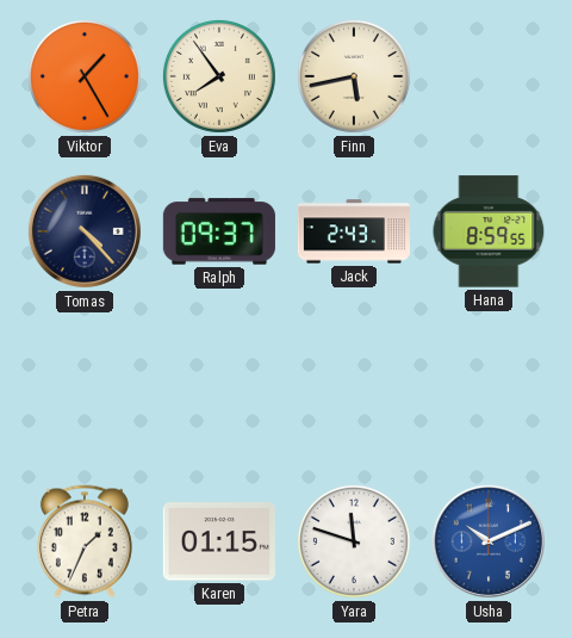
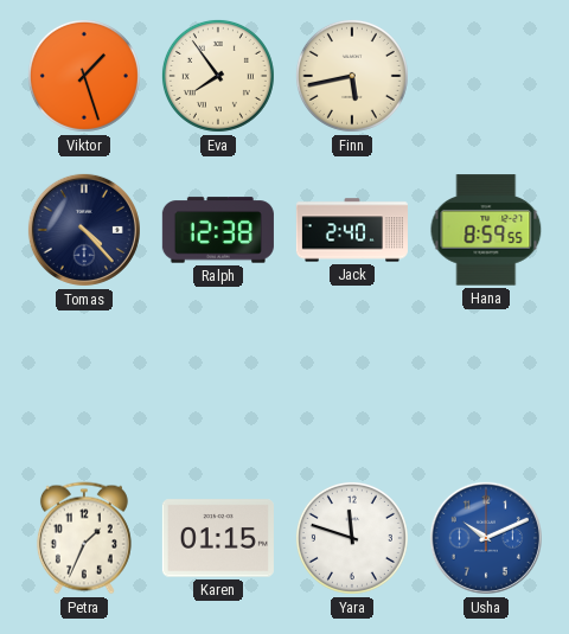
Viktor: 1:25 -> 1:27
Ralph: 09:37 -> 12:38
Jack: 2:43 -> 2:40
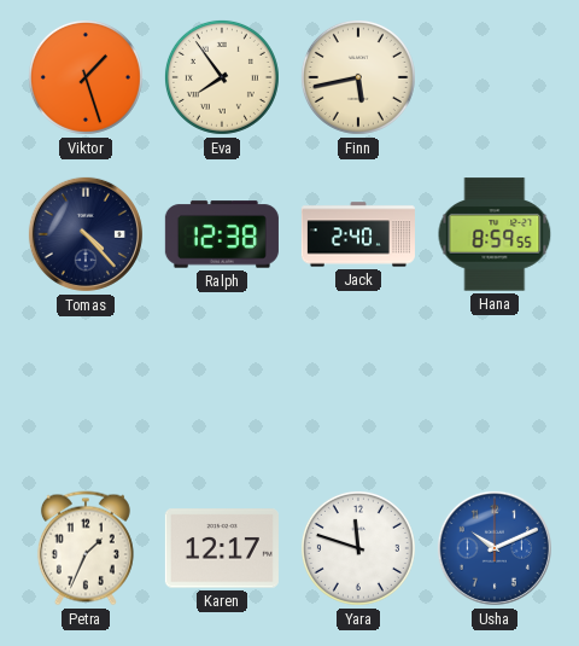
Karen: 01:15 -> 12:17
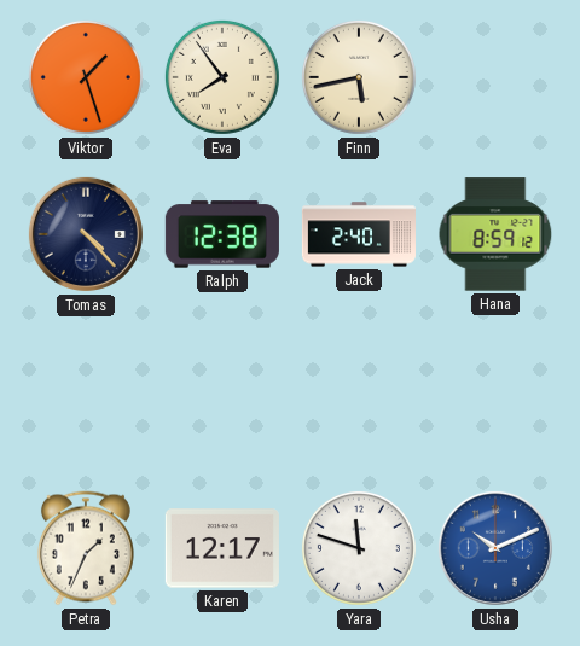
Hana: 8:59:55 -> 8:59:12
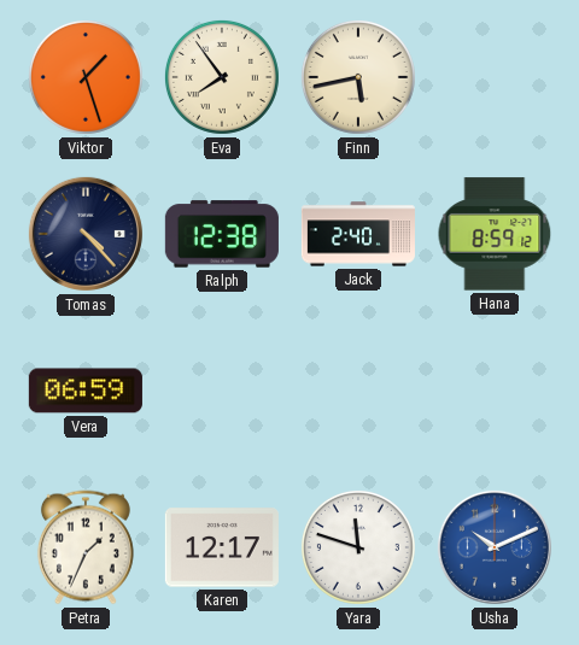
Vera: none -> 06:59
